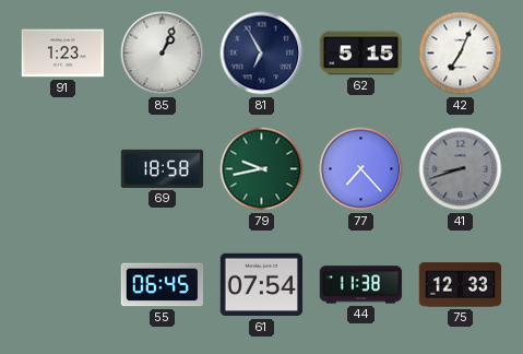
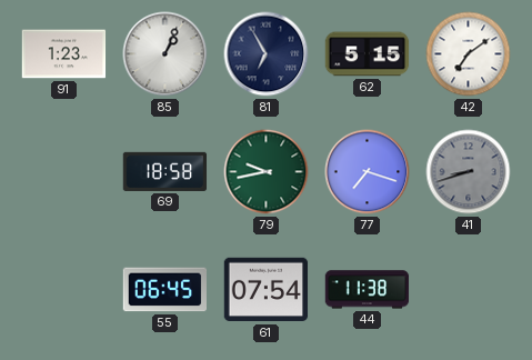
42: 7:04 -> 7:09
77: 7:23 -> 7:18
75: 12:33 -> none
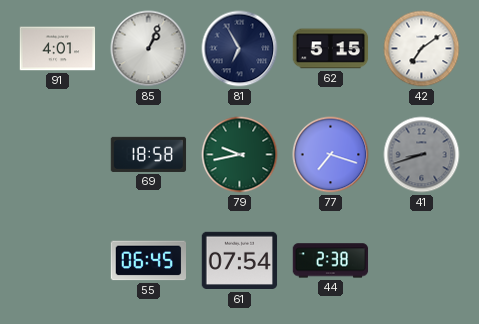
91: 1:23 -> 4:01
44: 11:38 -> 2:38
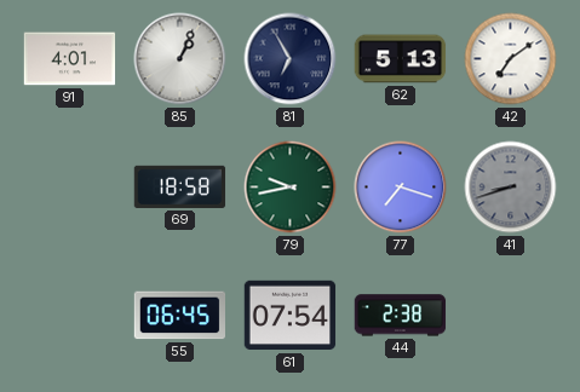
62: 5:15 -> 5:13
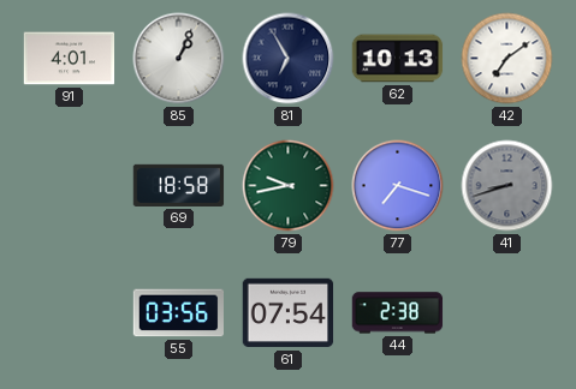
62: 5:13 -> 10:13
55: 06:45 -> 03:56
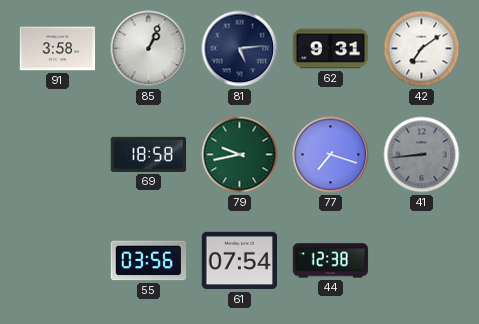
91: 4:01 -> 3:58
81: 6:55 -> 5:14
62: 10:13 -> 9:31
41: 8:42 -> 8:44
44: 2:38 -> 12:38
